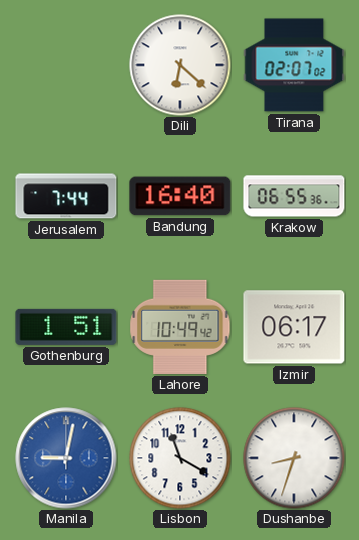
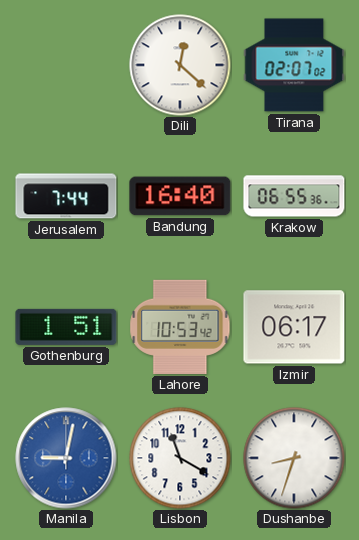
Dili: 6:22 -> 12:22
Lahore: 10:49 -> 10:53
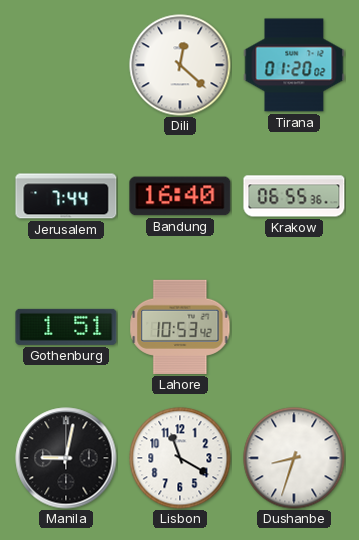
Tirana: 02:07 -> 01:20
Izmir: 06:17 -> none
Manila dial: blue -> black
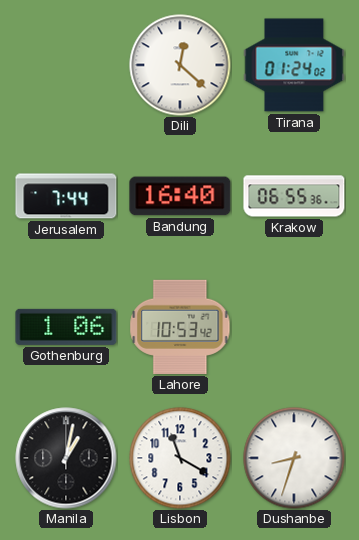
Tirana: 01:20 -> 01:24
Gothenburg: 1:51 -> 1:06
Manila: 9:02 -> 1:02
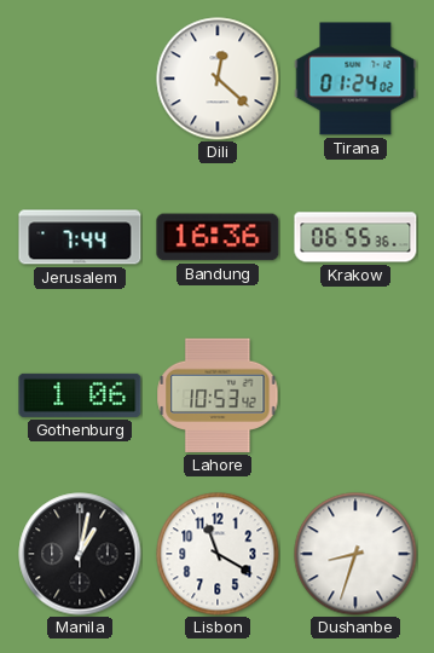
Bandung: 16:40 -> 16:36
